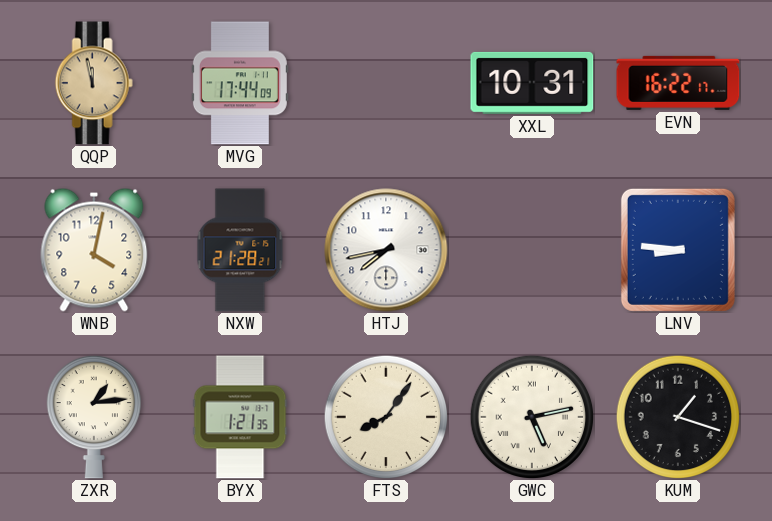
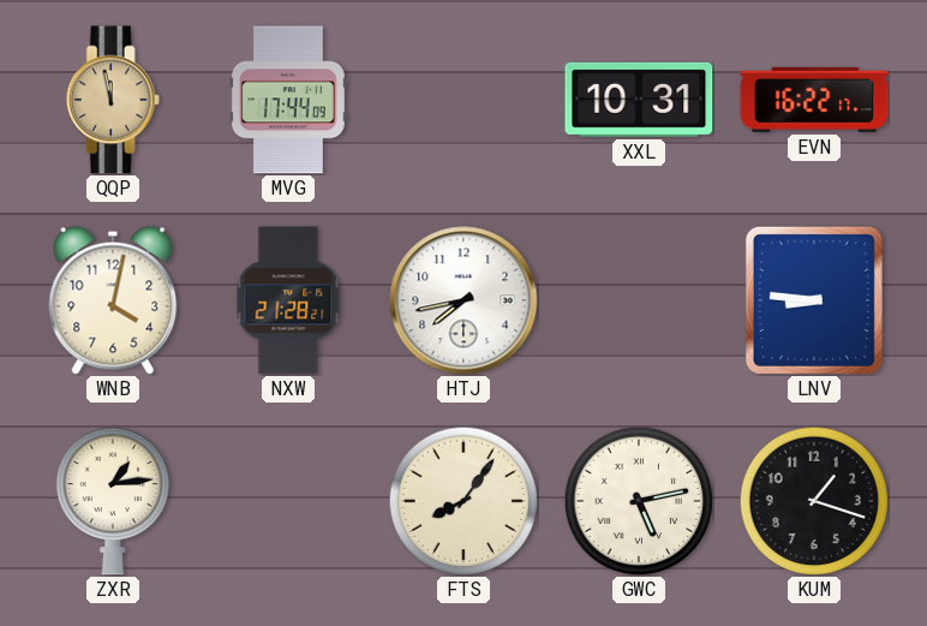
BYX: 1:21 -> none
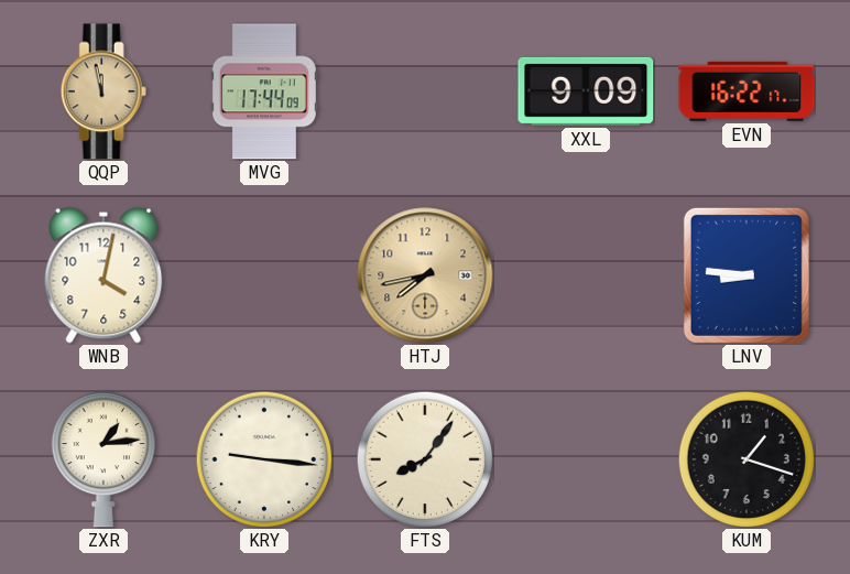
XXL: 10:31 -> 9:09
NXW: 21:28 -> none
HTJ dial: white -> champagne
KRY: none -> 9:16
GWC: 5:13 -> none
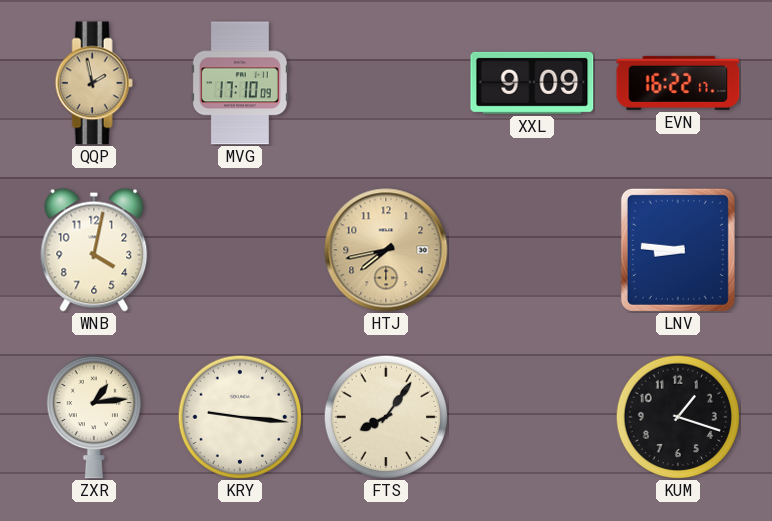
QQP: 11:58 -> 1:58
MVG: 17:44 -> 17:10
